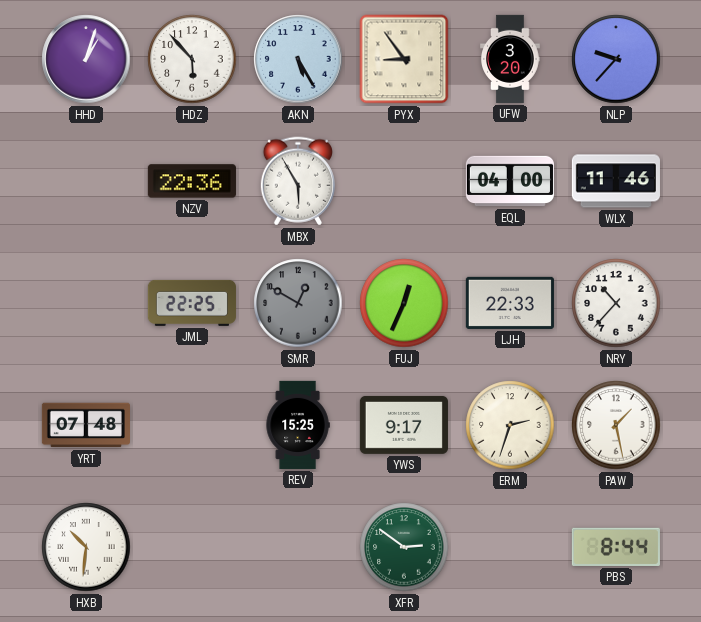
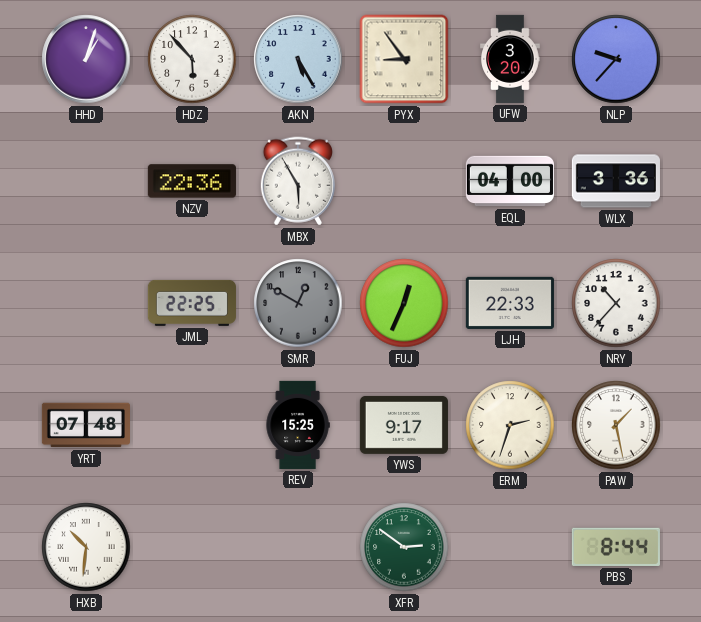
WLX: 11:46 -> 3:36
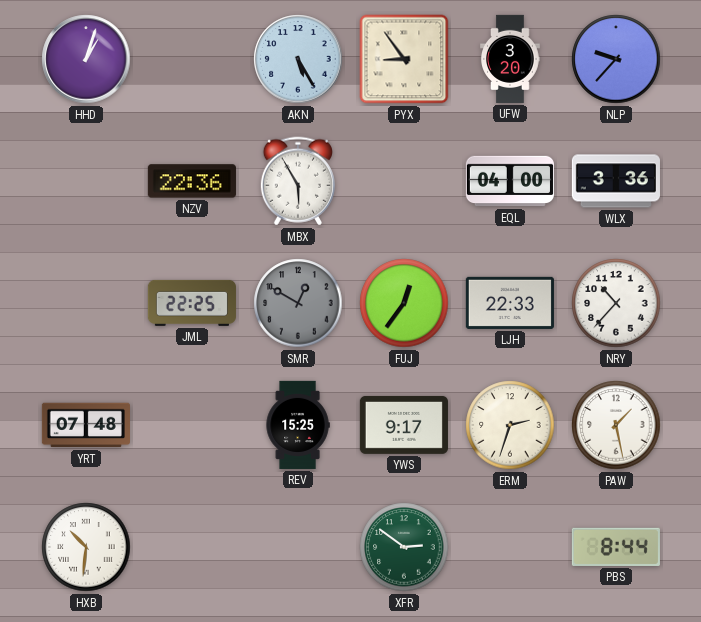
HDZ: 5:53 -> none
FUJ: 12:34 -> 12:36
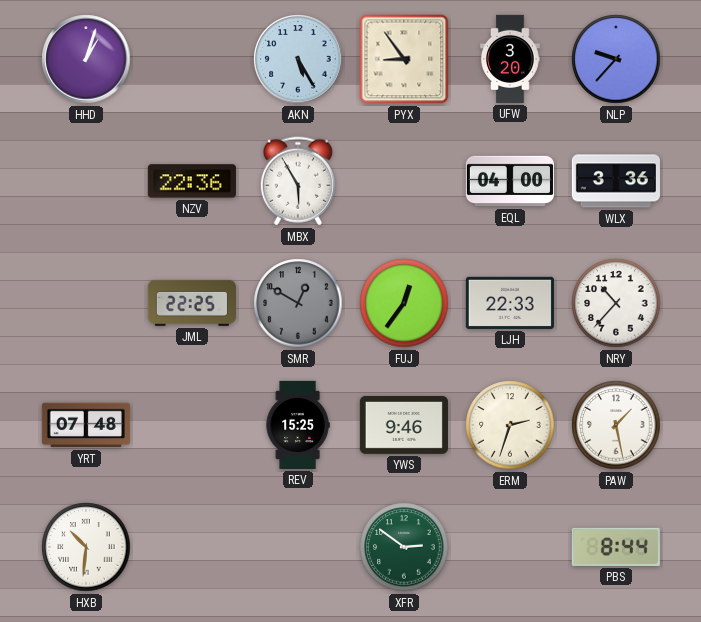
YWS: 9:17 -> 9:46
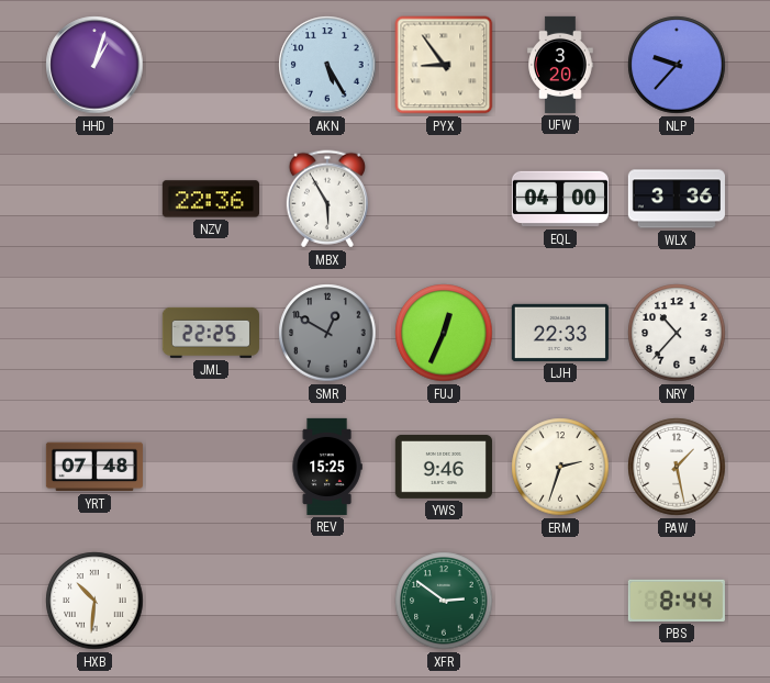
FUJ: 12:36 -> 12:34
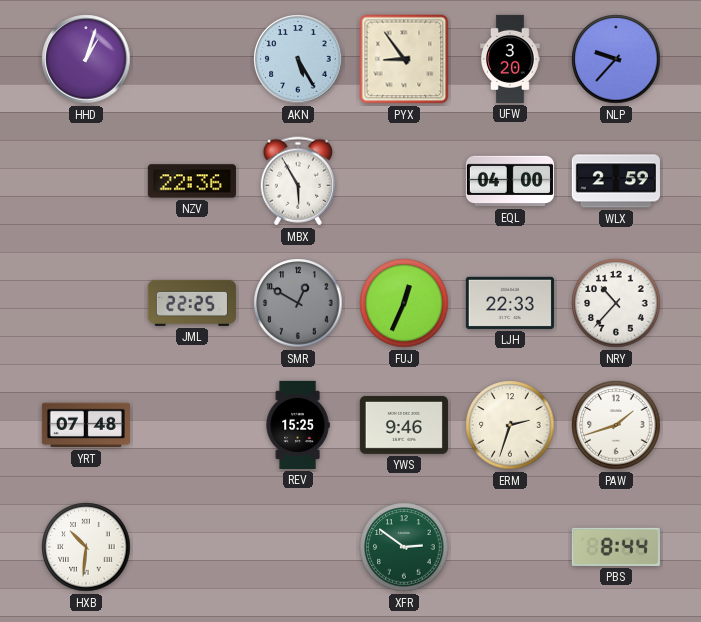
WLX: 3:36 -> 2:59
PAW: 1:28 -> 1:42
